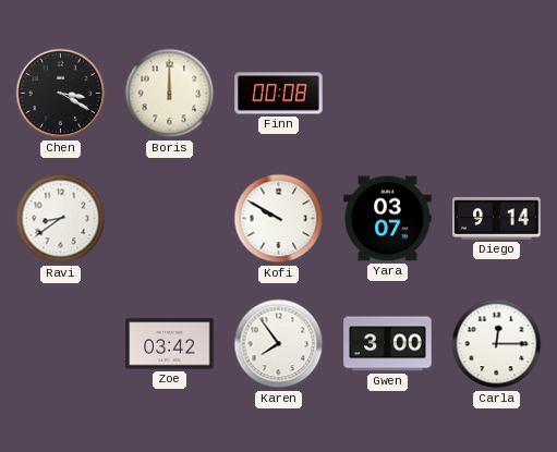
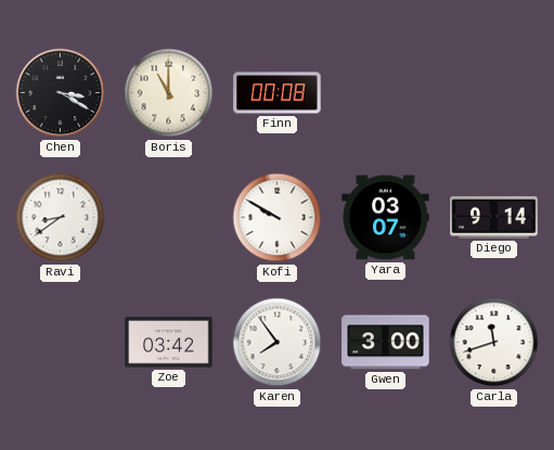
Boris: 12:00 -> 11:00
Carla: 12:15 -> 11:42
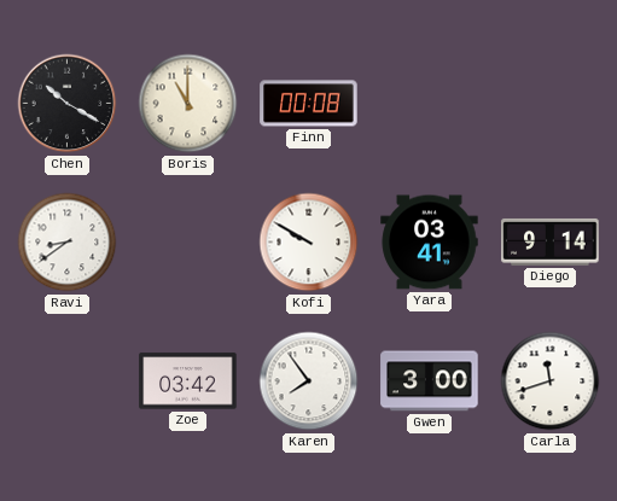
Chen: 3:20 -> 10:20
Yara: 03:07 -> 03:41
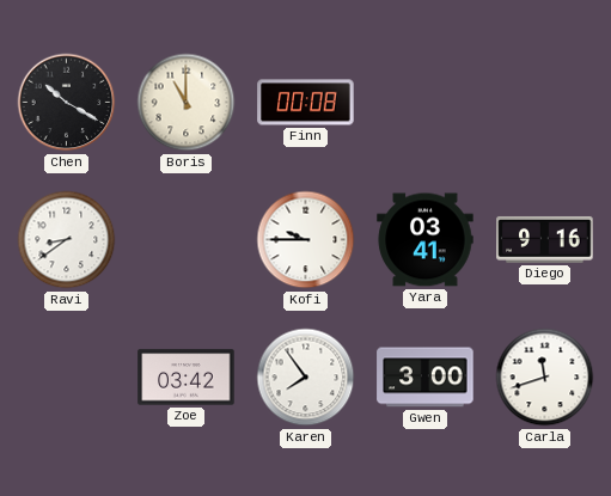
Kofi: 9:50 -> 9:45
Diego: 9:14 -> 9:16
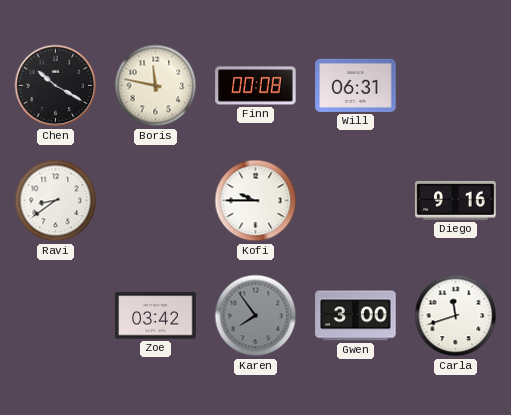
Boris: 11:00 -> 11:47
Will: none -> 06:31
Yara: 03:41 -> none
Karen dial: white -> grey
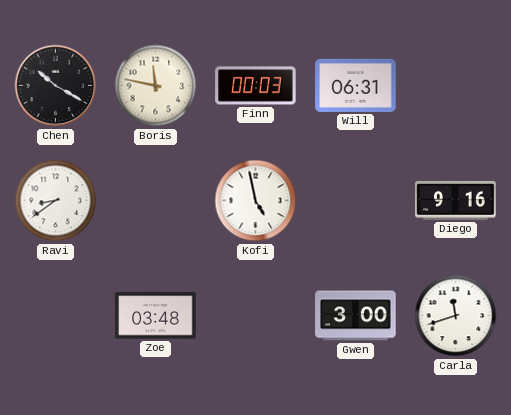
Finn: 00:08 -> 00:03
Kofi: 9:45 -> 4:58
Zoe: 03:42 -> 03:48
Karen: 7:54 -> none
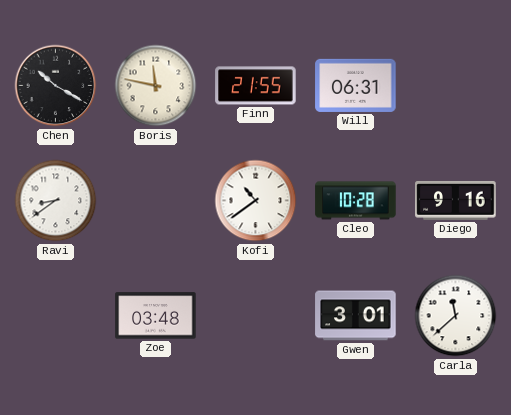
Finn: 00:03 -> 21:55
Kofi: 4:58 -> 10:39
Cleo: none -> 10:28
Gwen: 3:00 -> 3:01
Carla: 11:42 -> 11:38
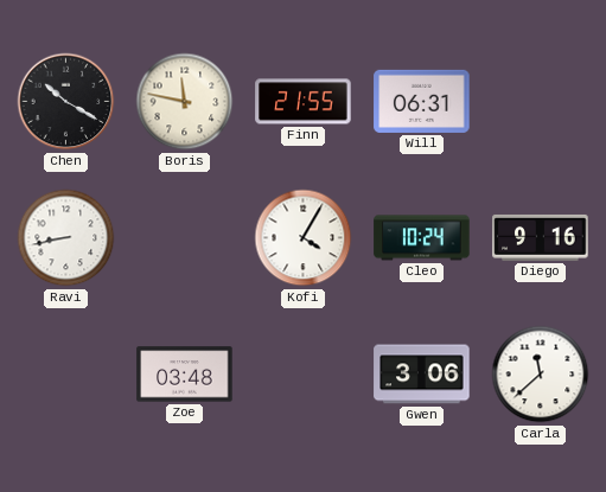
Ravi: 8:39 -> 8:43
Kofi: 10:39 -> 4:05
Cleo: 10:28 -> 10:24
Gwen: 3:01 -> 3:06
